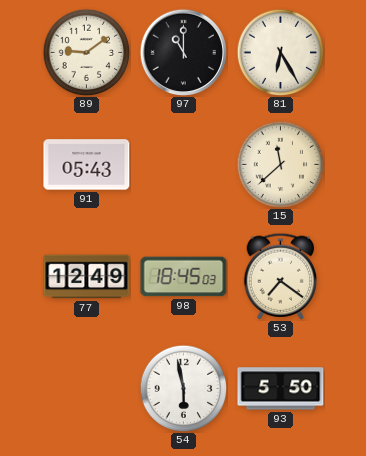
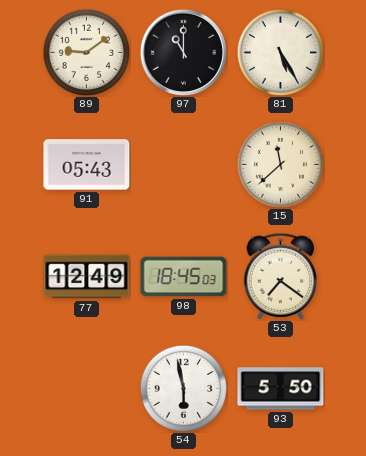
81: 6:25 -> 5:25
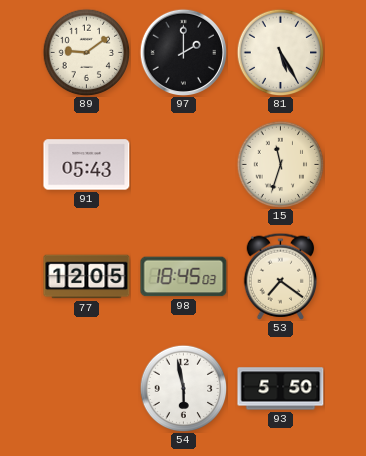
97: 11:00 -> 2:00
15: 11:38 -> 11:33
77: 12:49 -> 12:05
